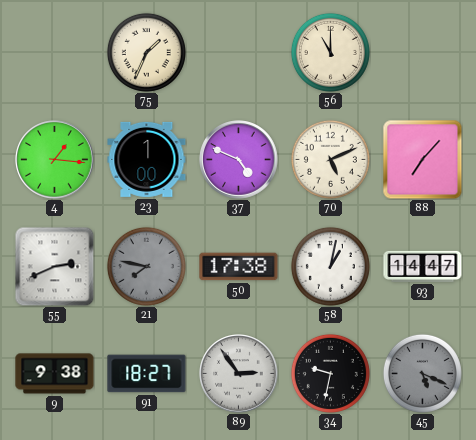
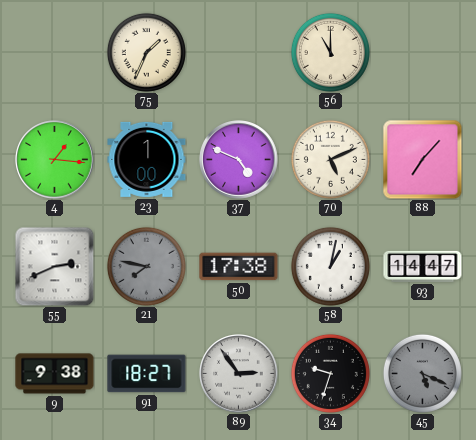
34: 9:32 -> 9:33
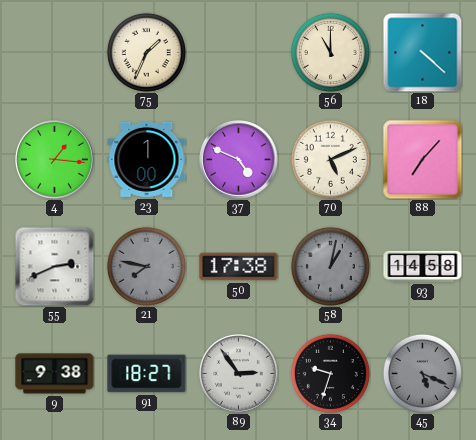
18: none -> 4:22
58 dial: white -> grey
93: 14:47 -> 14:58
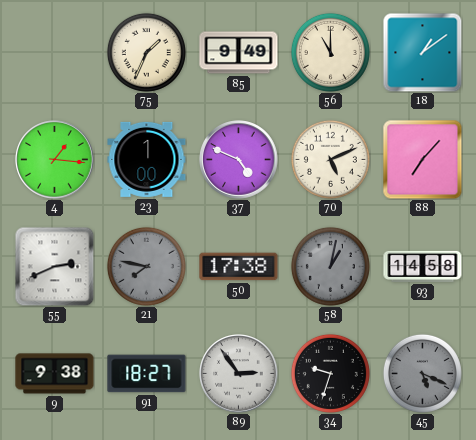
85: none -> 9:49
18: 4:22 -> 1:09
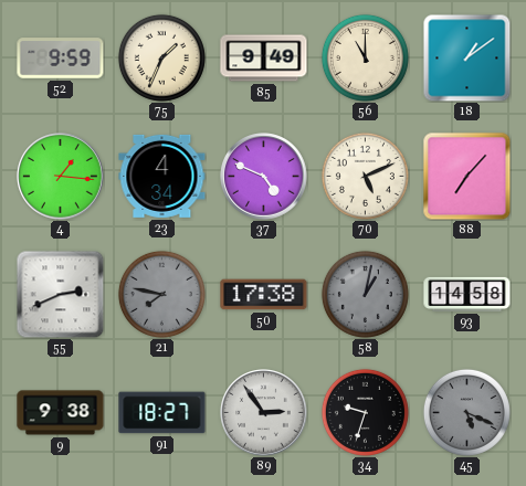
52: none -> 9:59
23: 1:00 -> 4:34
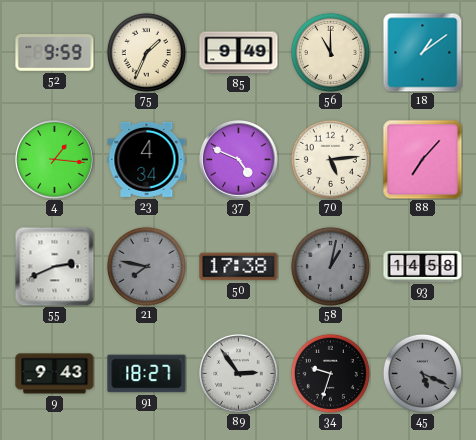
70: 5:11 -> 5:14
9: 9:38 -> 9:43
